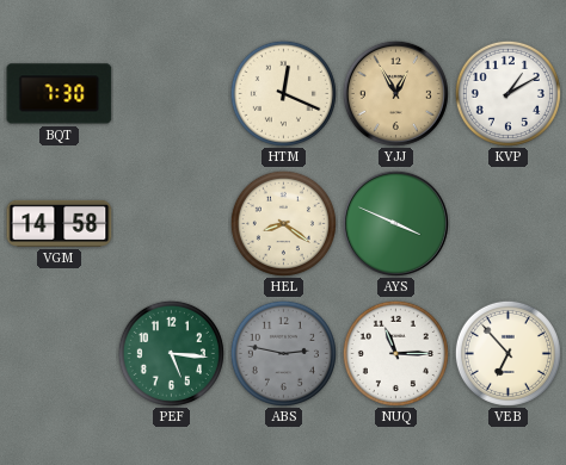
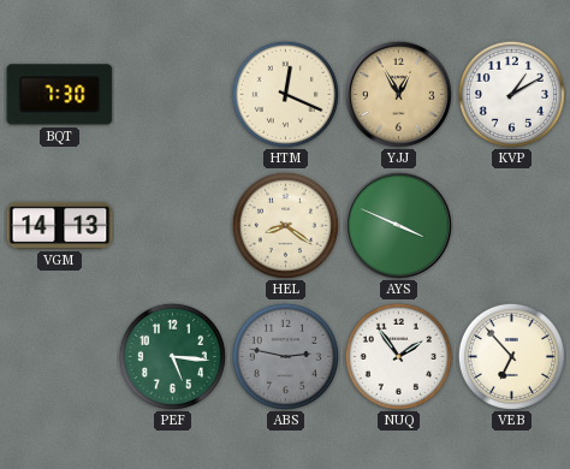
VGM: 14:58 -> 14:13
NUQ: 11:15 -> 1:54
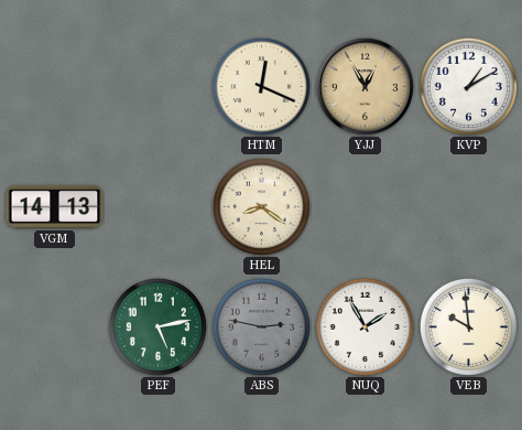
BQT: 7:30 -> none
AYS: 3:49 -> none
PEF: 5:16 -> 5:13
NUQ: 1:54 -> 1:55
VEB: 6:53 -> 9:59
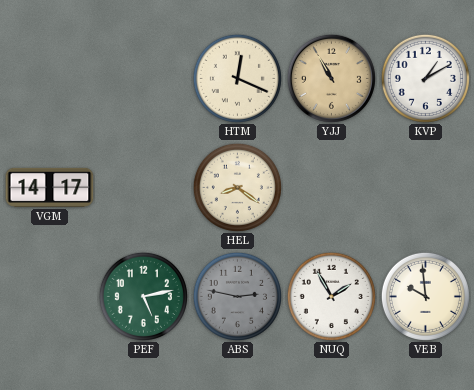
YJJ: 12:55 -> 10:55
VGM: 14:13 -> 14:17
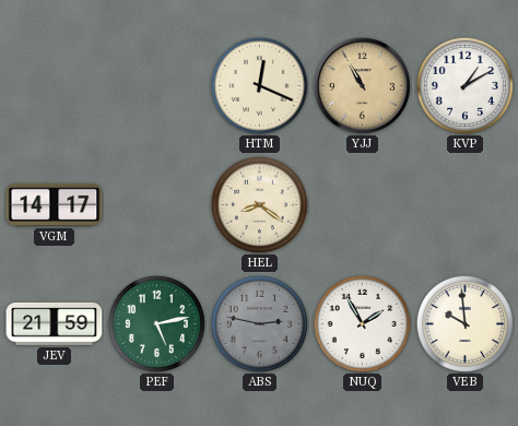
JEV: none -> 21:59
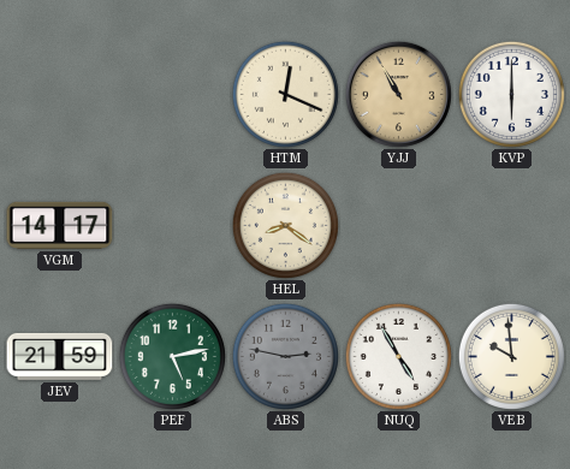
KVP: 1:10 -> 6:00
NUQ: 1:55 -> 4:55
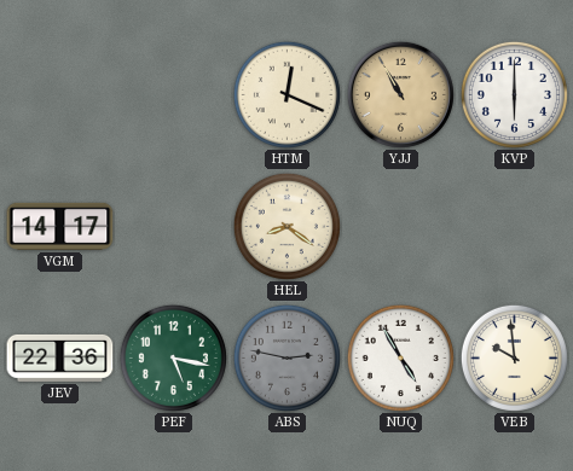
JEV: 21:59 -> 22:36
PEF: 5:13 -> 5:17
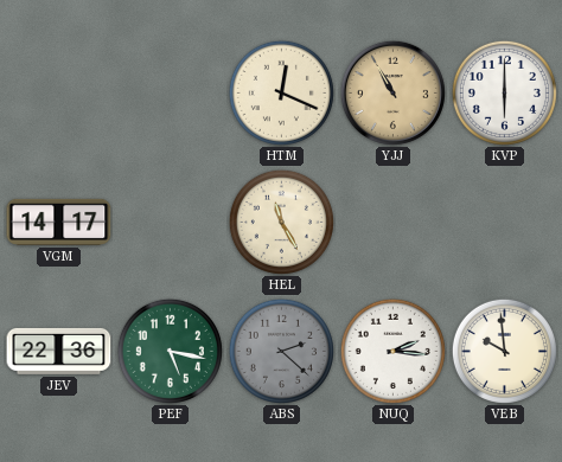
HEL: 8:21 -> 11:25
ABS: 2:47 -> 2:22
NUQ: 4:55 -> 2:16
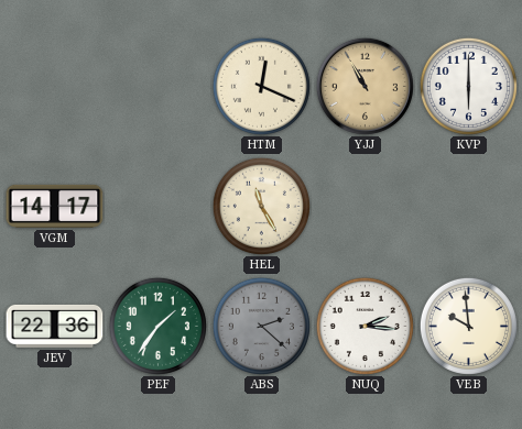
PEF: 5:17 -> 1:36
